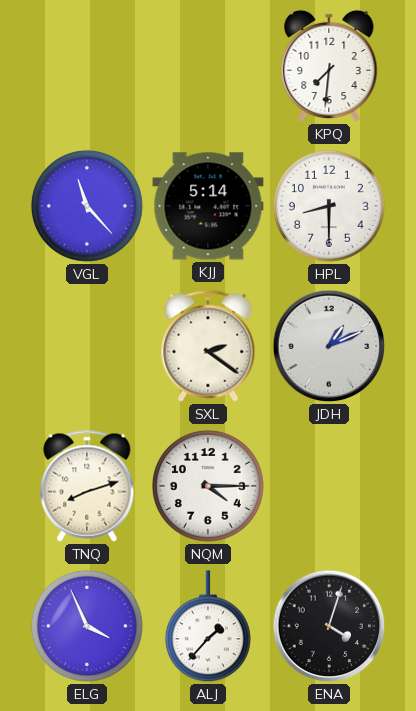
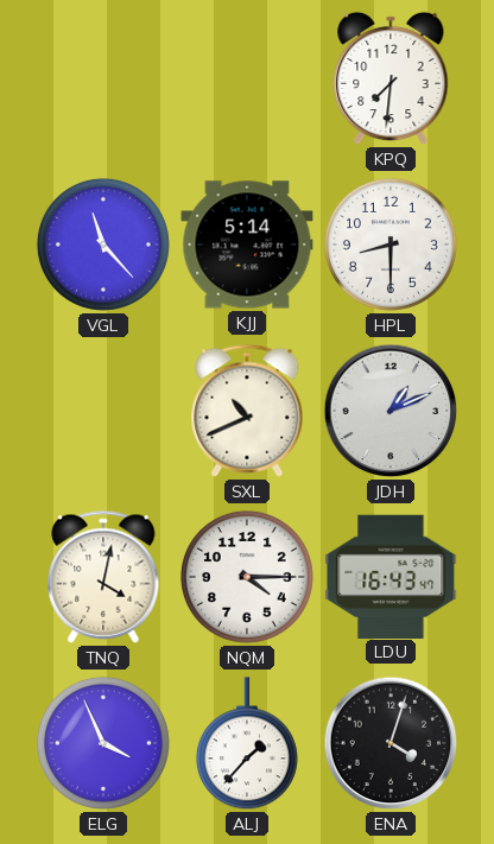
SXL: 2:21 -> 10:41
TNQ: 8:12 -> 4:02
LDU: none -> 16:43
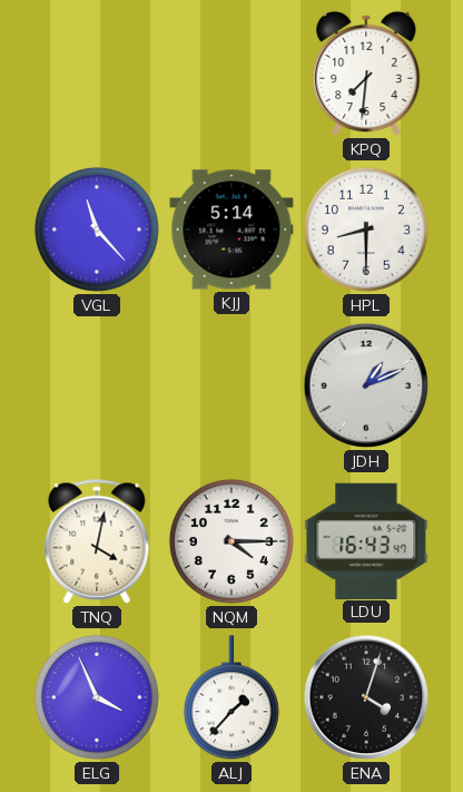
SXL: 10:41 -> none
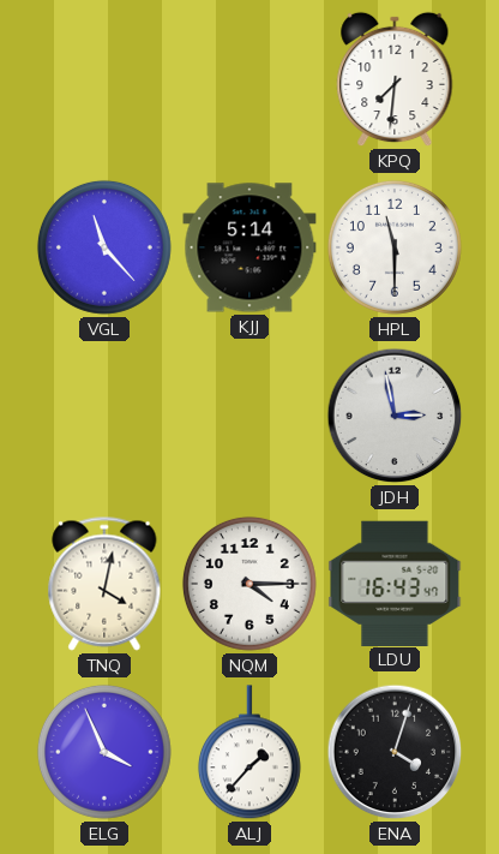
HPL: 8:30 -> 11:30
JDH: 1:11 -> 2:58
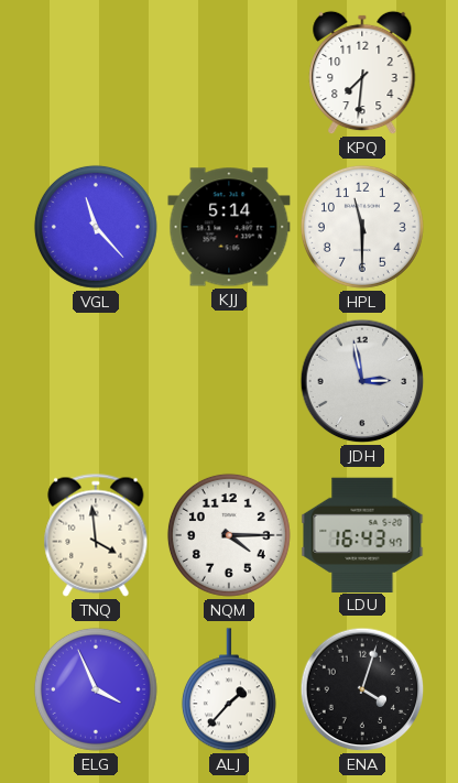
TNQ: 4:02 -> 3:59
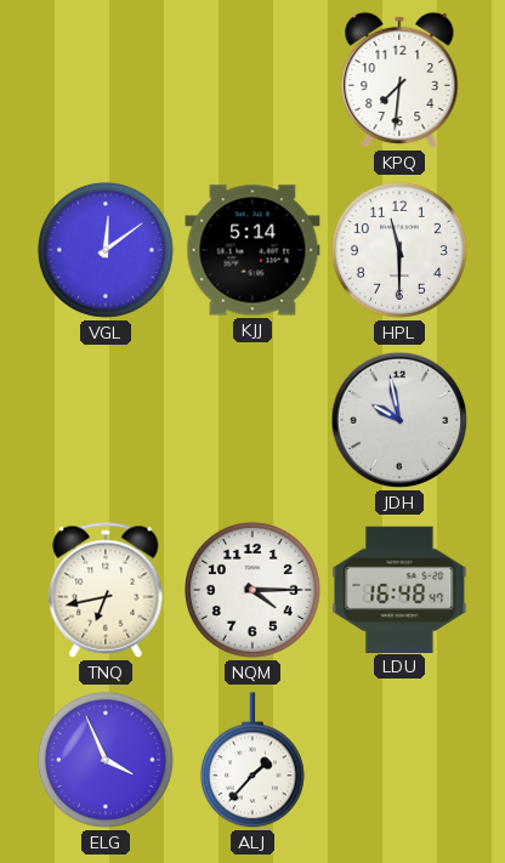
VGL: 11:23 -> 12:09
JDH: 2:58 -> 9:58
TNQ: 3:59 -> 6:43
LDU: 16:43 -> 16:48
ENA: 4:03 -> none
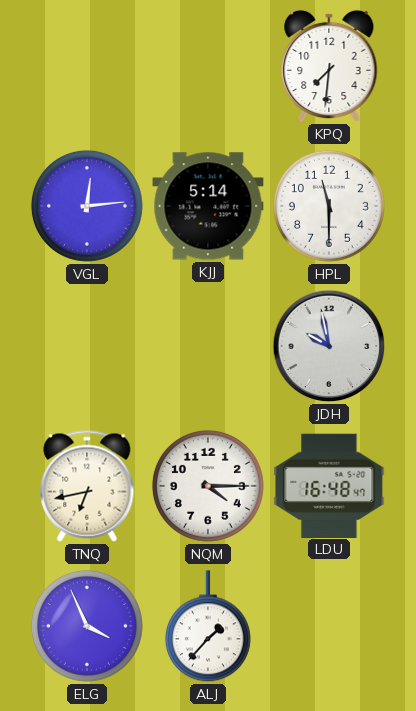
VGL: 12:09 -> 12:14
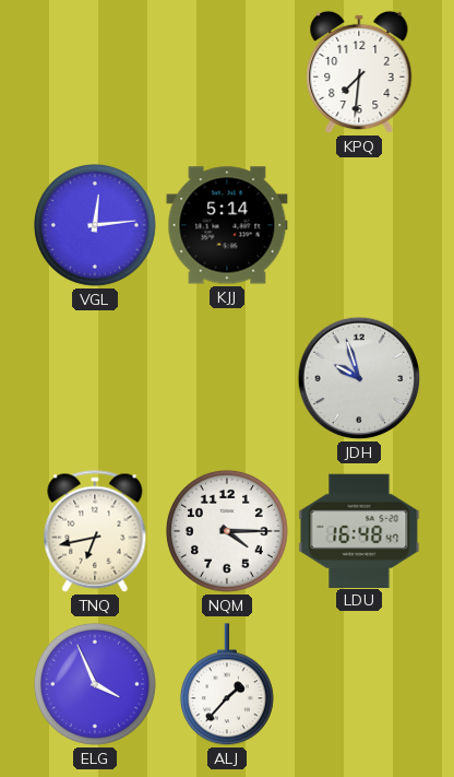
HPL: 11:30 -> none
JDH: 9:58 -> 9:57
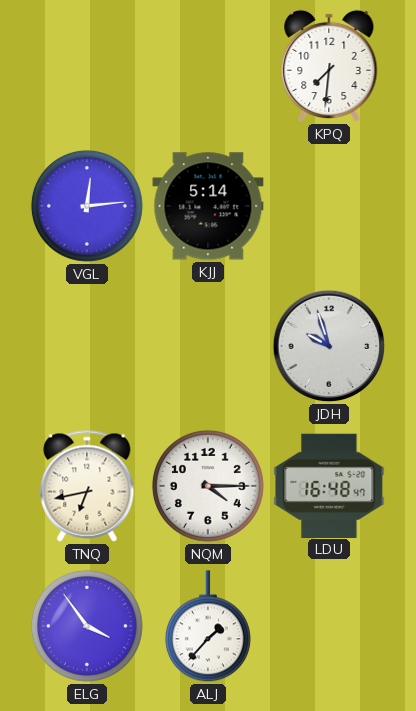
ELG: 3:56 -> 3:54
